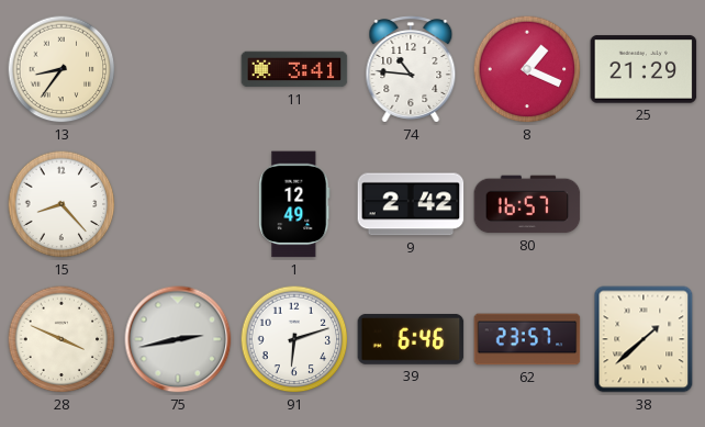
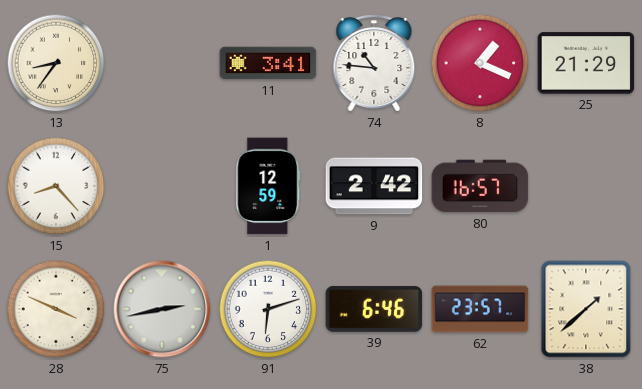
1: 12:49 -> 12:59
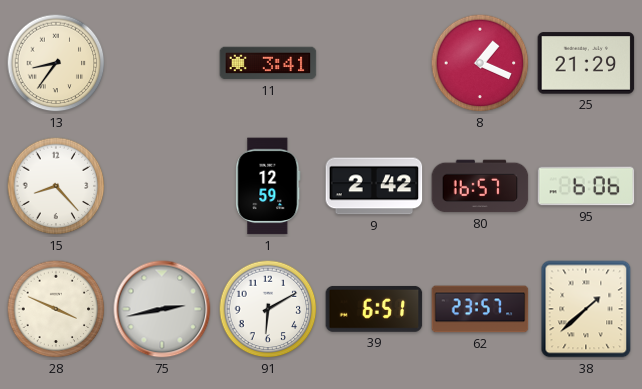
74: 10:46 -> none
95: none -> 6:06
91: 6:12 -> 6:10
39: 6:46 -> 6:51
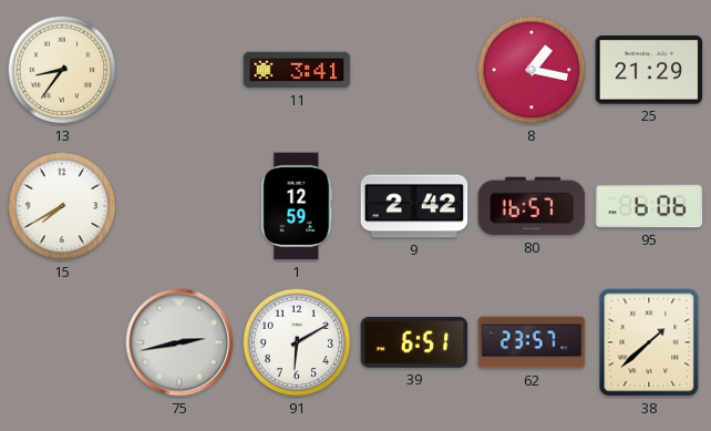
8: 1:19 -> 1:17
15: 8:23 -> 7:40
28: 3:49 -> none
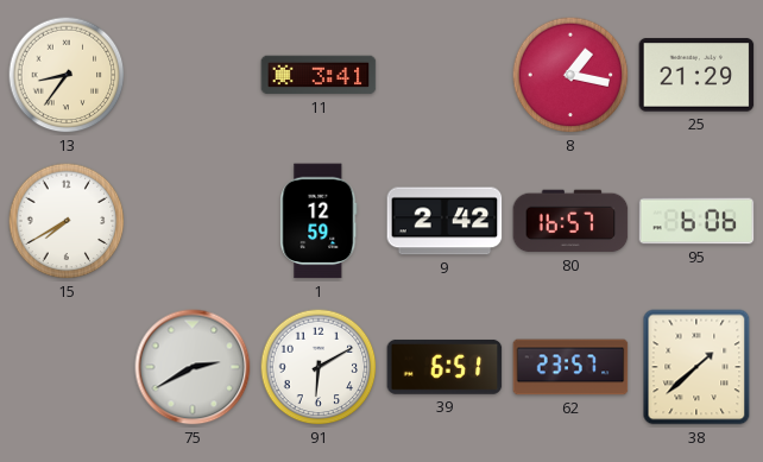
75: 2:43 -> 2:40
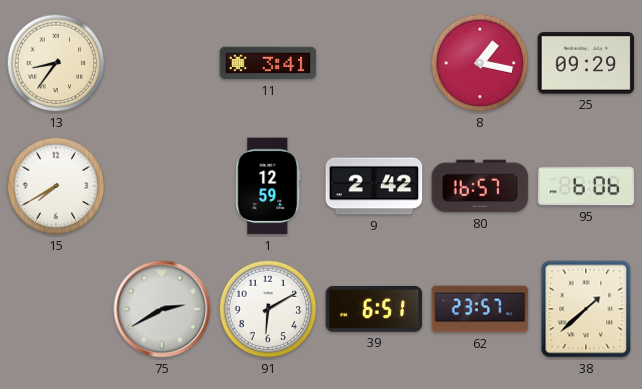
25: 21:29 -> 09:29
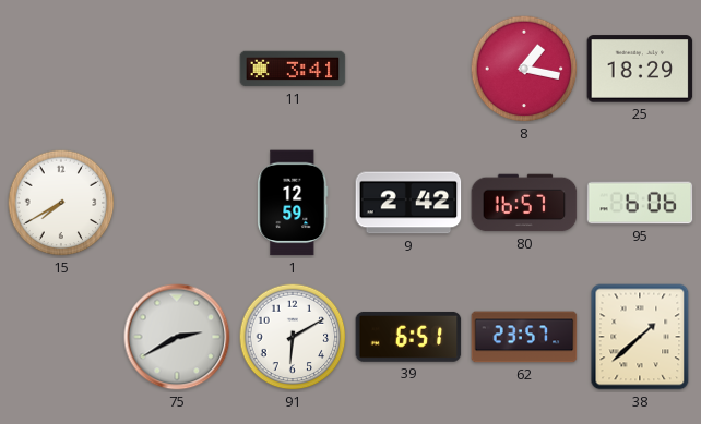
13: 8:36 -> none
25: 09:29 -> 18:29
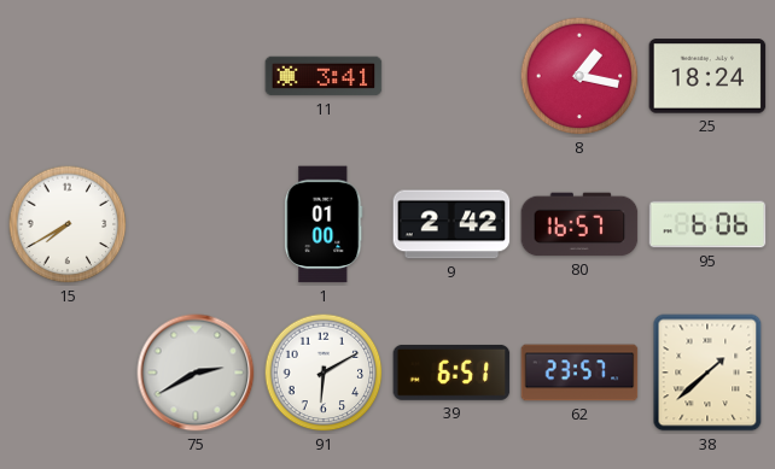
25: 18:29 -> 18:24
1: 12:59 -> 01:00
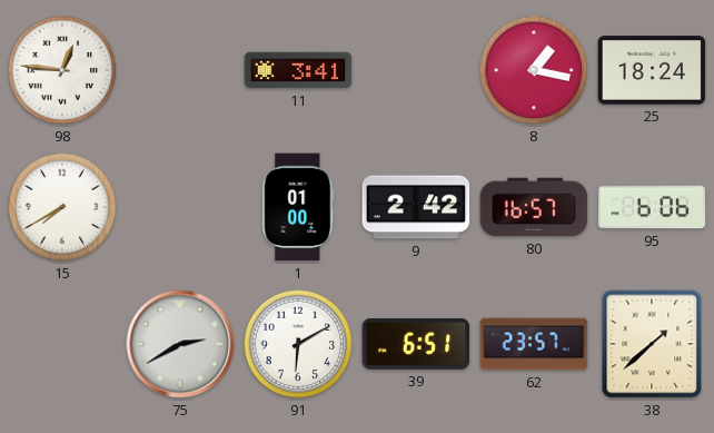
98: none -> 12:46
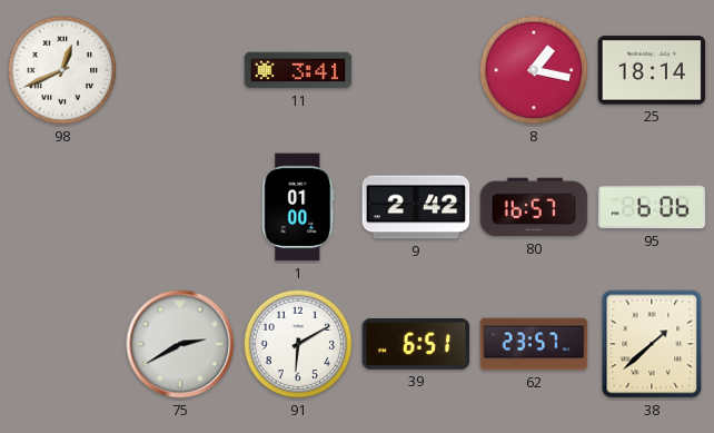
98: 12:46 -> 12:41
25: 18:24 -> 18:14
15: 7:40 -> none
